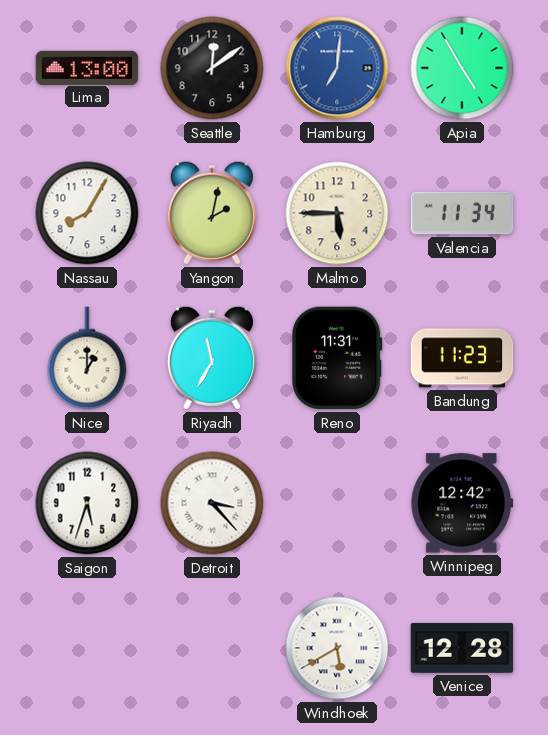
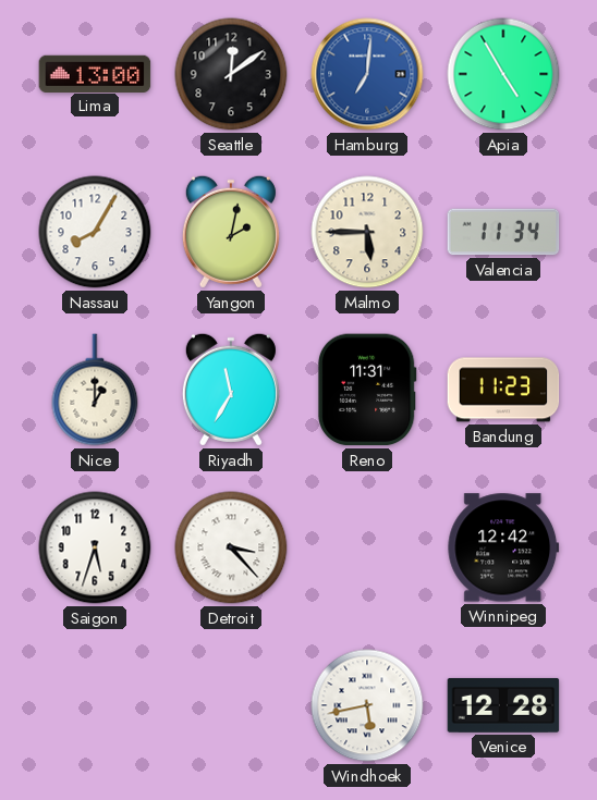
Windhoek: 5:40 -> 5:43
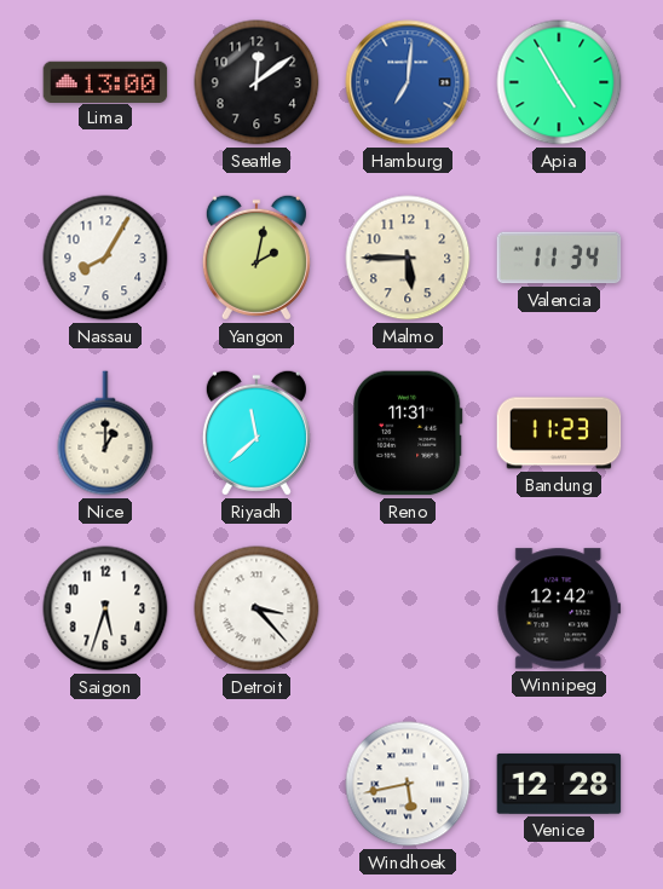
Riyadh: 11:35 -> 11:38
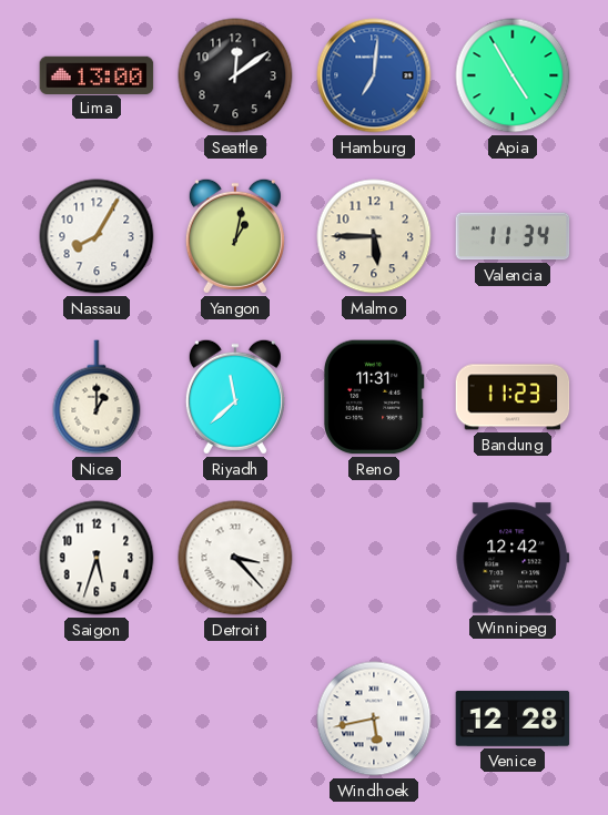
Yangon: 2:02 -> 1:02
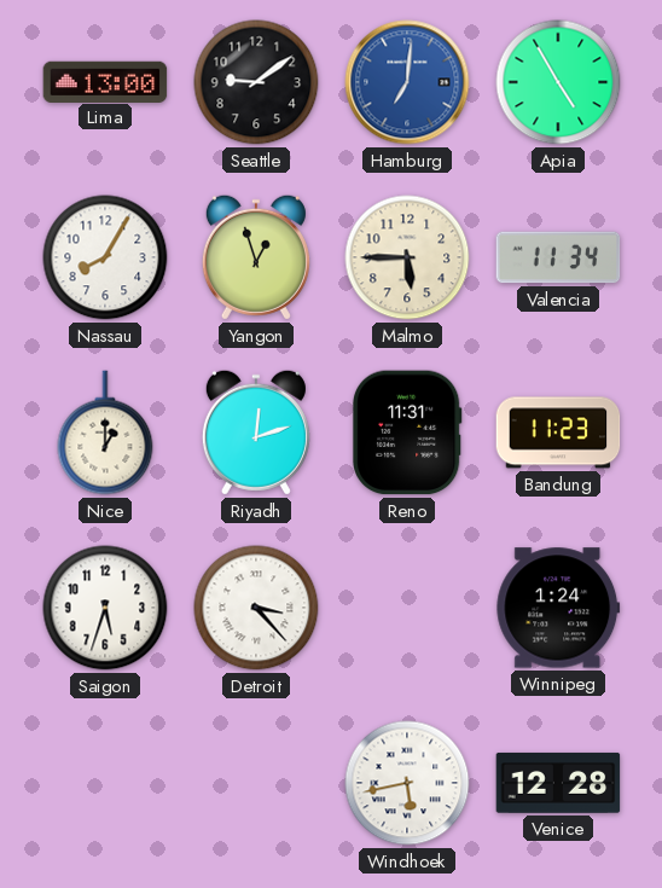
Seattle: 12:09 -> 9:09
Yangon: 1:02 -> 12:57
Riyadh: 11:38 -> 12:12
Winnipeg: 12:42 -> 1:24
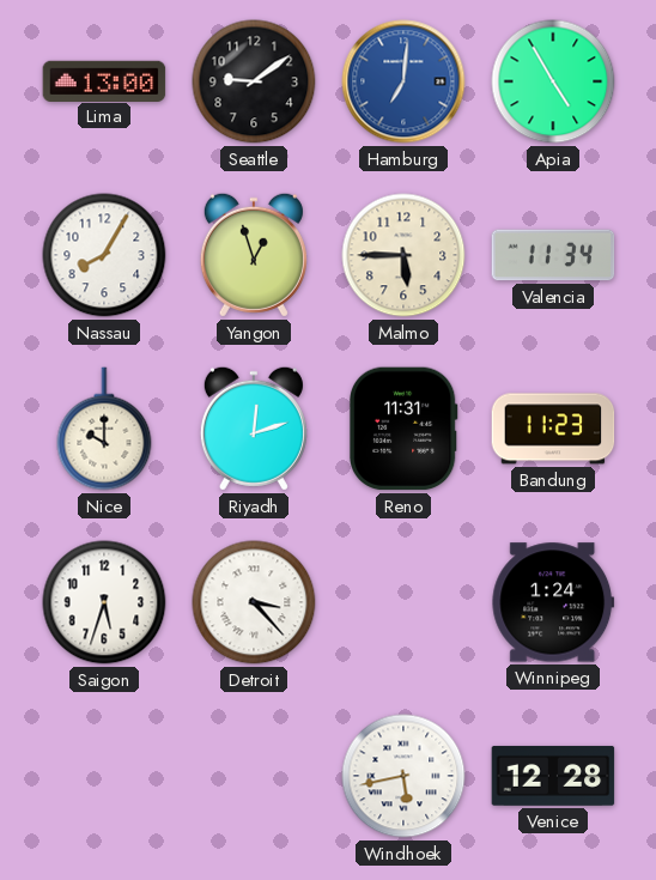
Nice: 1:00 -> 10:00
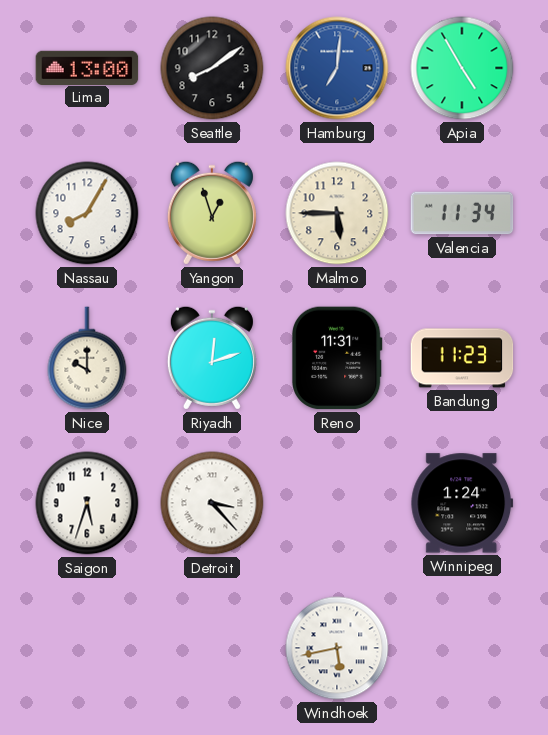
Seattle: 9:09 -> 8:09
Venice: 12:28 -> none
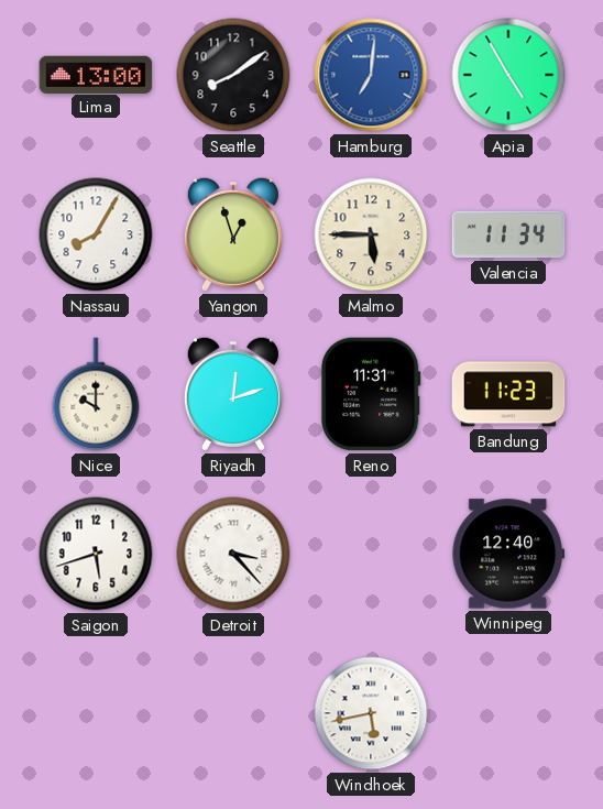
Saigon: 5:33 -> 5:42
Winnipeg: 1:24 -> 12:40
